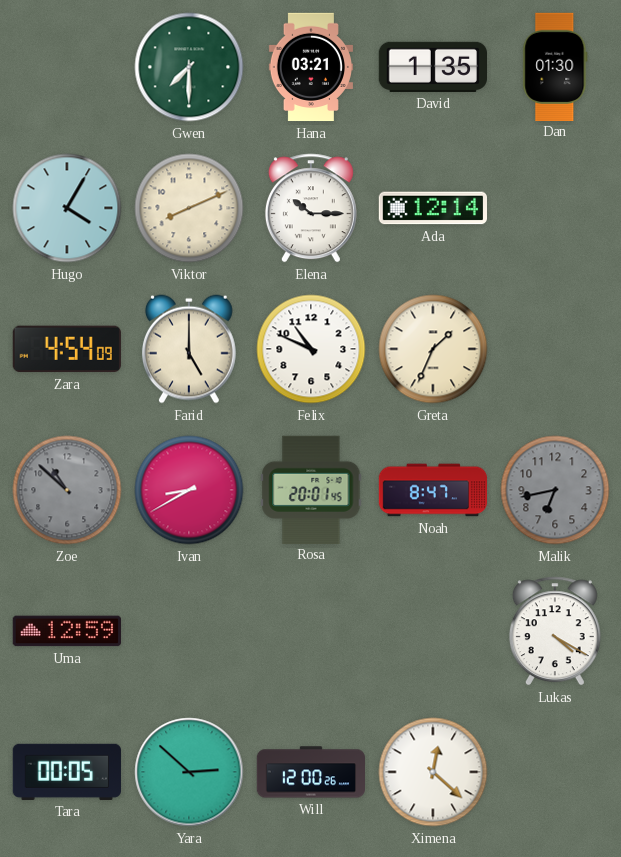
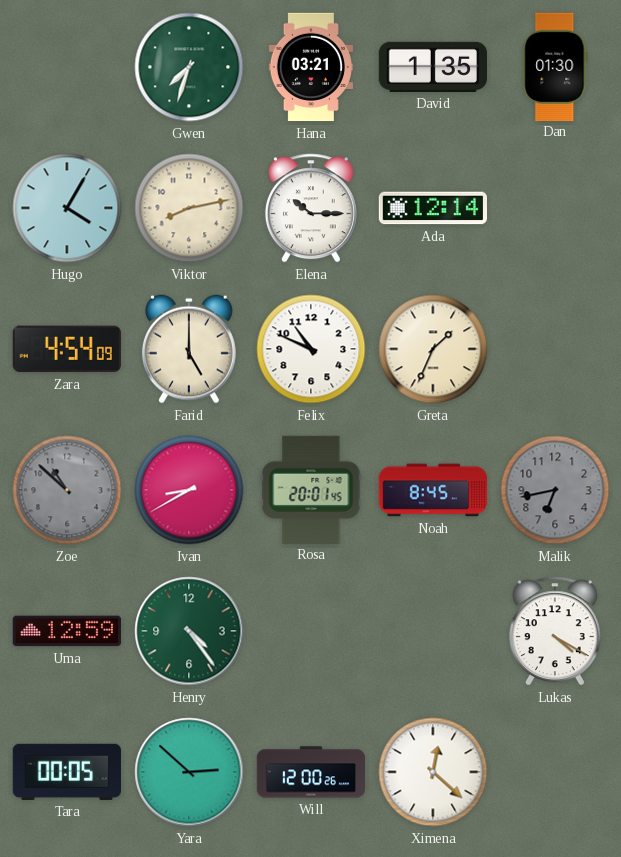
Gwen: 7:30 -> 7:33
Viktor: 8:11 -> 8:13
Noah: 8:47 -> 8:45
Henry: none -> 4:24
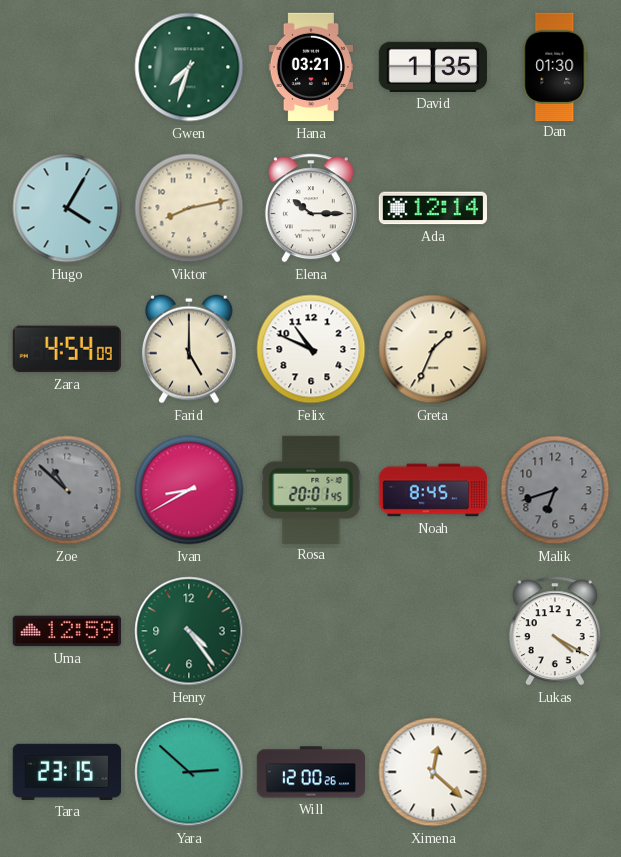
Malik: 6:43 -> 6:42
Tara: 00:05 -> 23:15
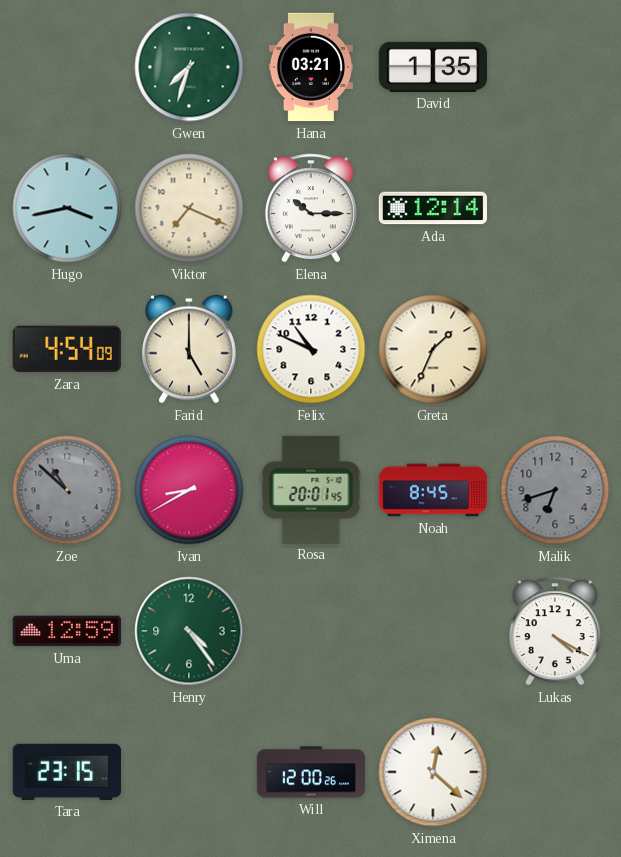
Dan: 01:30 -> none
Hugo: 4:05 -> 3:43
Viktor: 8:13 -> 7:19
Yara: 2:52 -> none
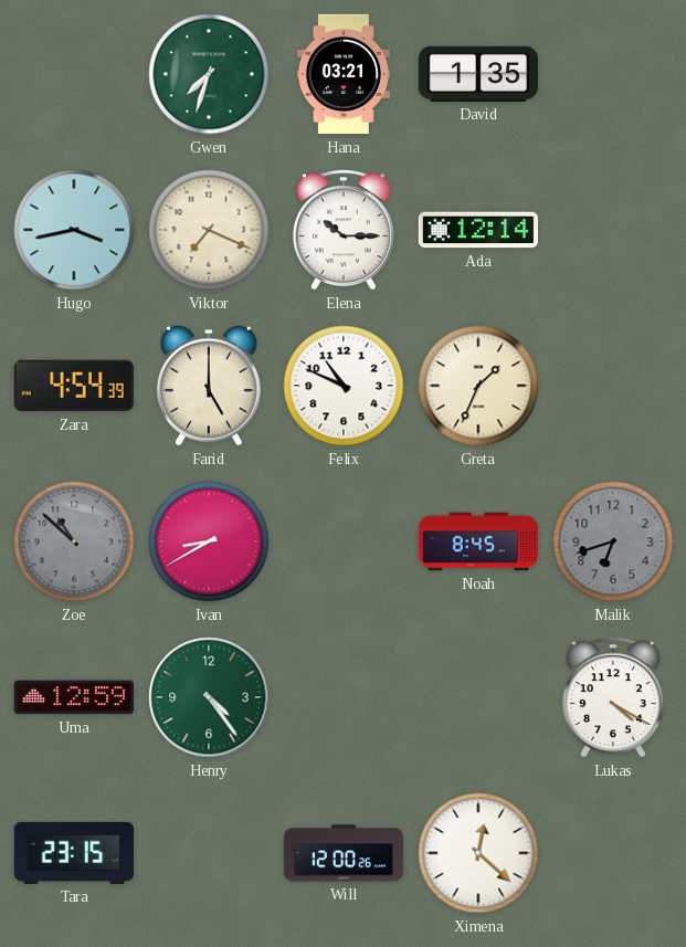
Zara: 4:54:09 -> 4:54:39
Rosa: 20:01 -> none
